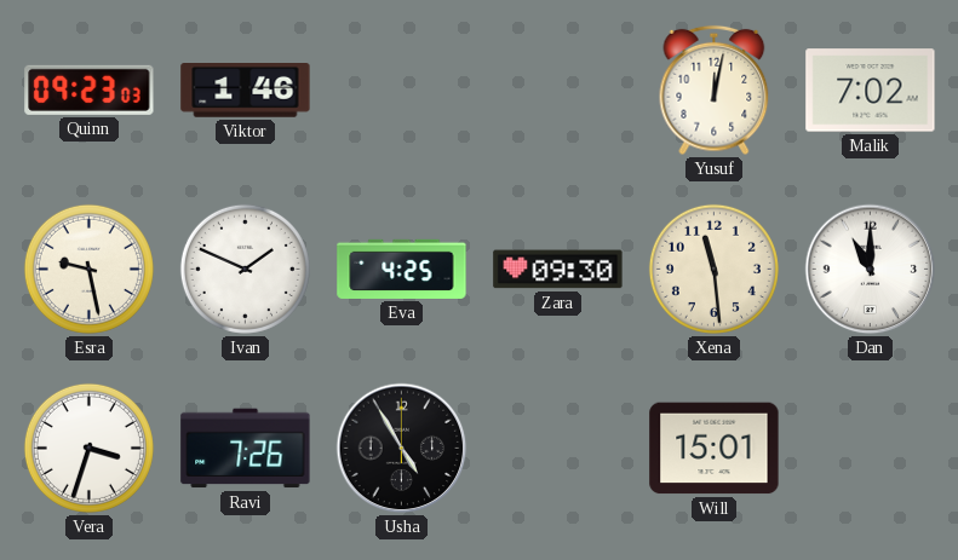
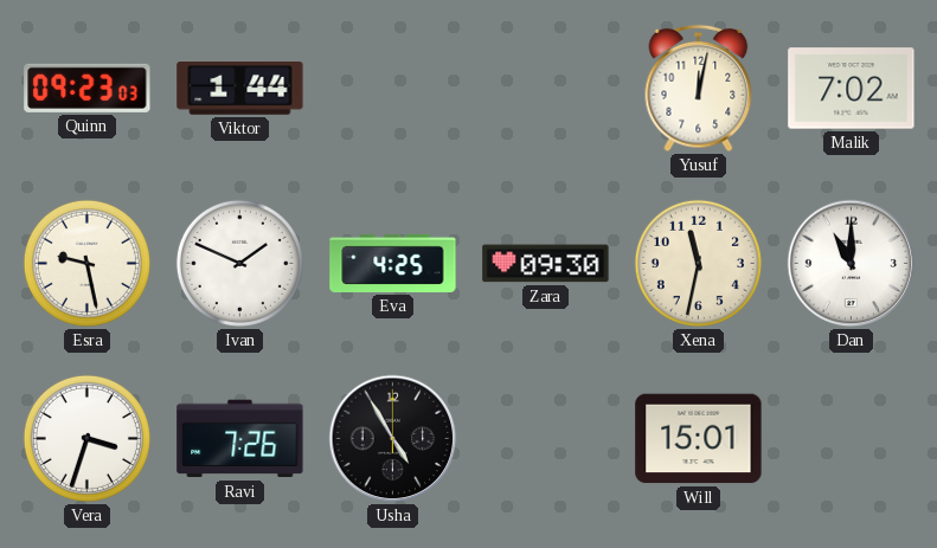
Viktor: 1:46 -> 1:44
Xena: 11:29 -> 11:32
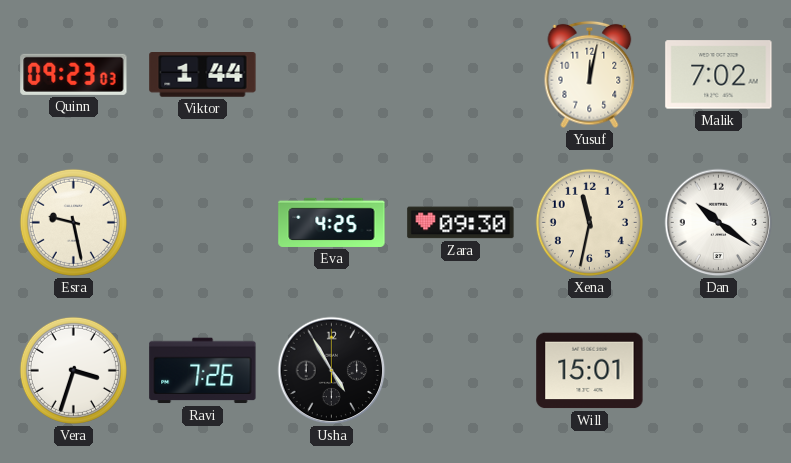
Ivan: 1:49 -> none
Dan: 11:00 -> 10:21
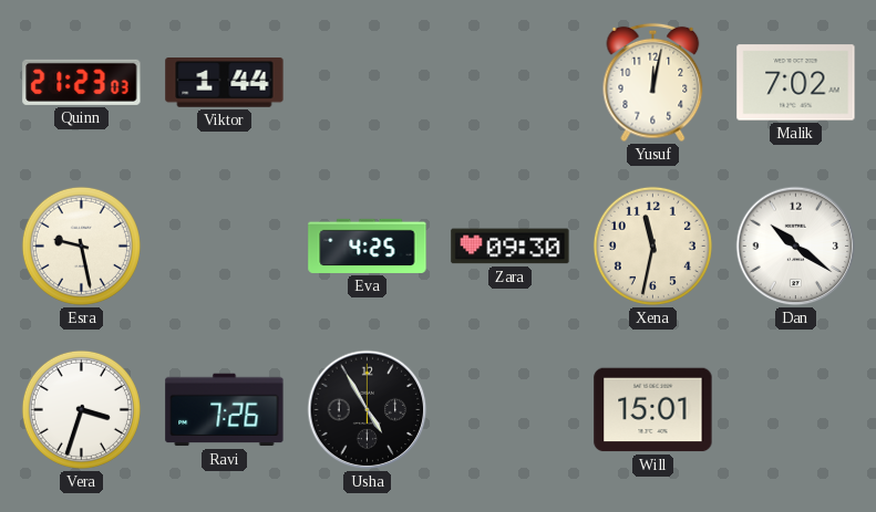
Quinn: 09:23 -> 21:23
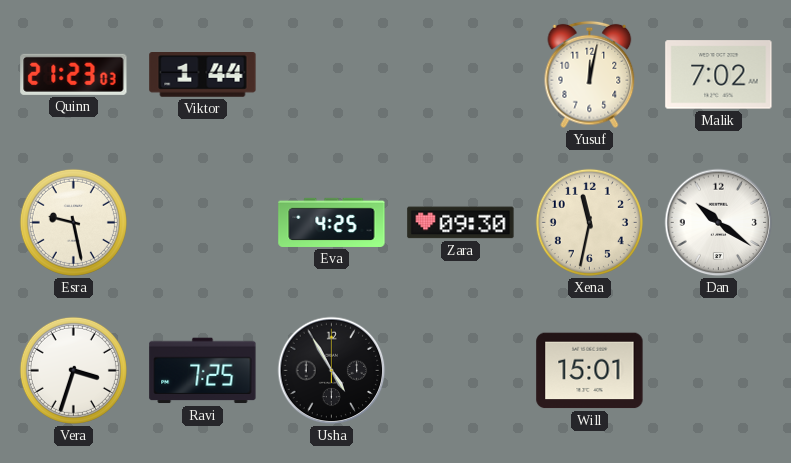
Ravi: 7:26 -> 7:25
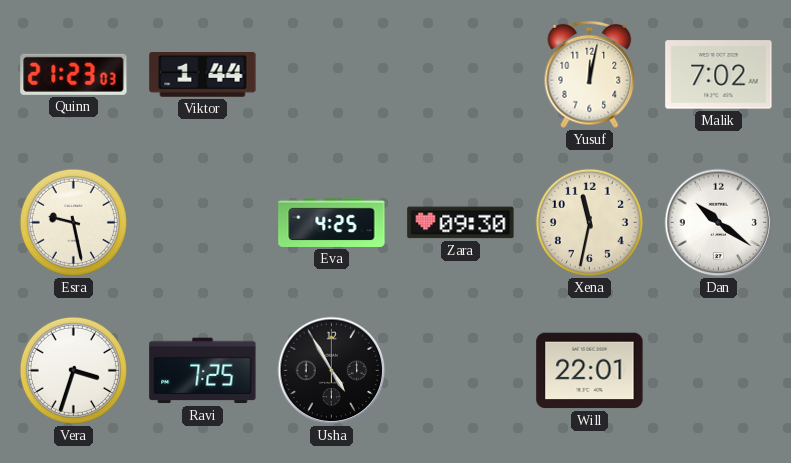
Will: 15:01 -> 22:01
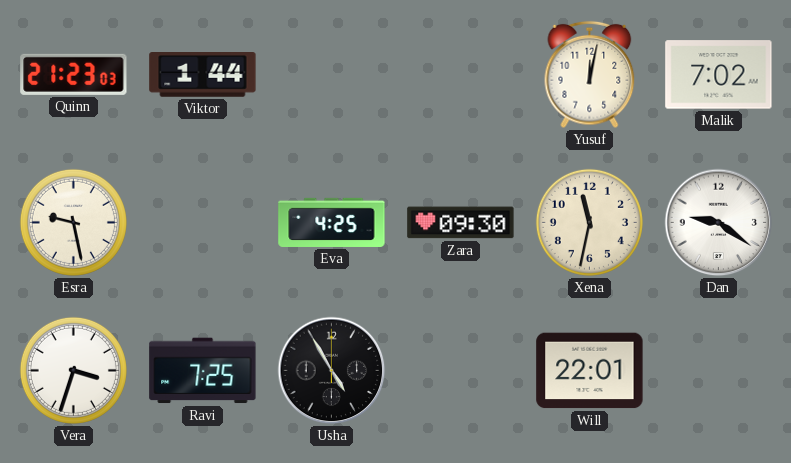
Dan: 10:21 -> 9:21
